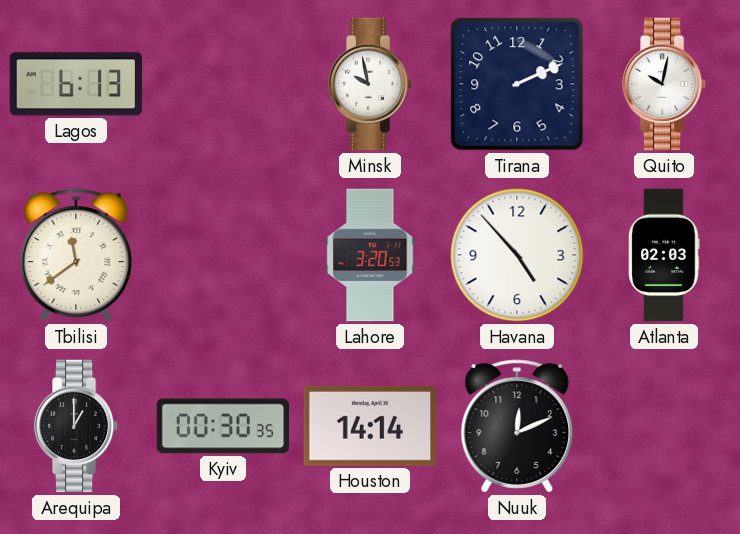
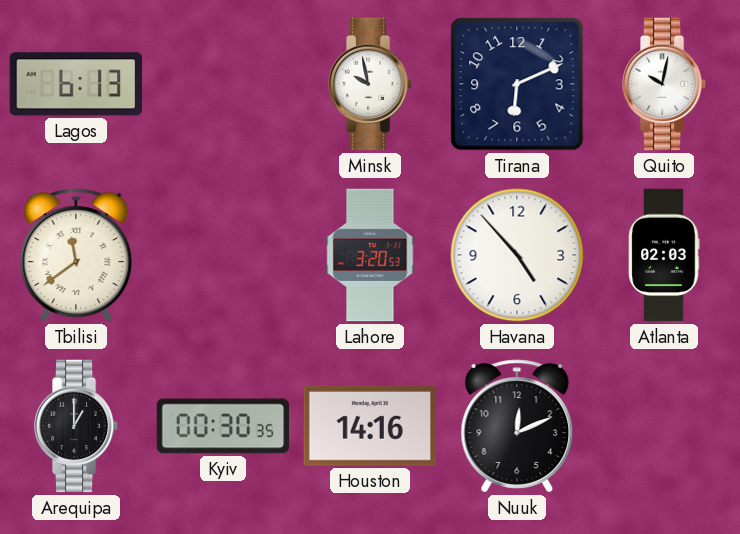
Tirana: 2:11 -> 6:11
Houston: 14:14 -> 14:16
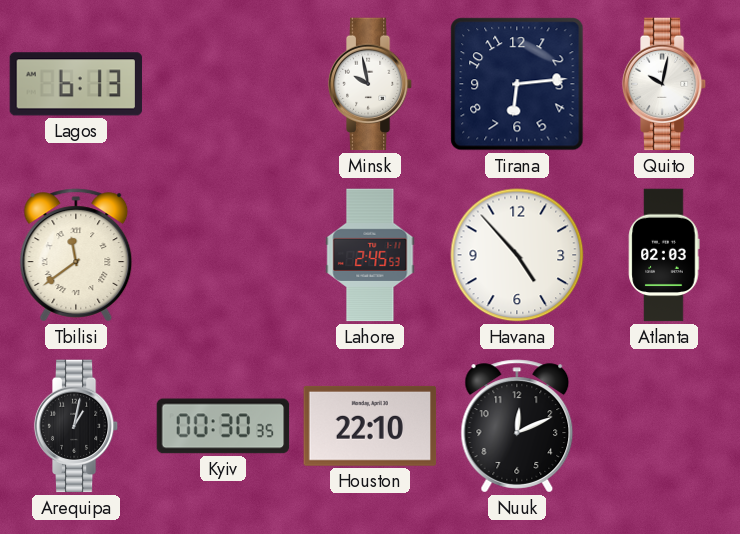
Tirana: 6:11 -> 6:14
Lahore: 3:20 -> 2:45
Arequipa: 1:00 -> 1:02
Houston: 14:16 -> 22:10
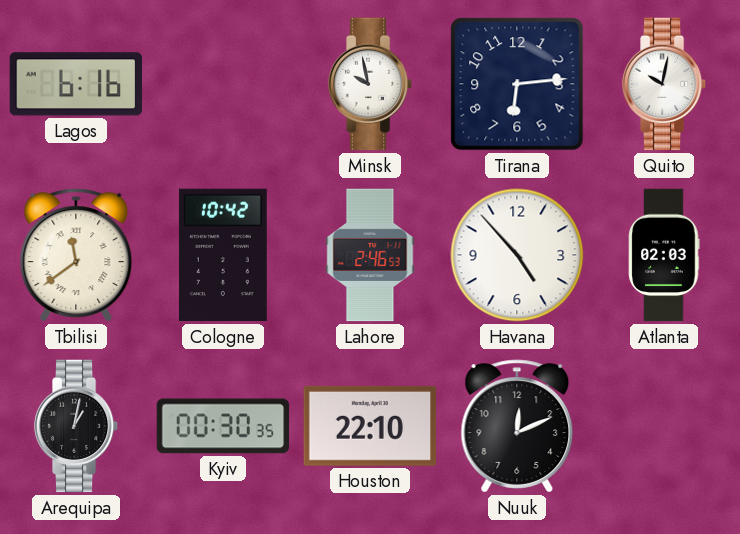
Lagos: 6:13 -> 6:16
Cologne: none -> 10:42
Lahore: 2:45 -> 2:46
